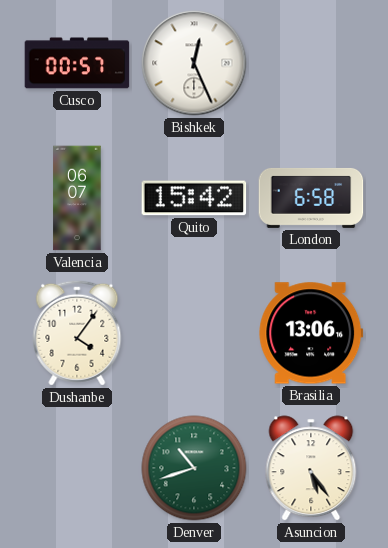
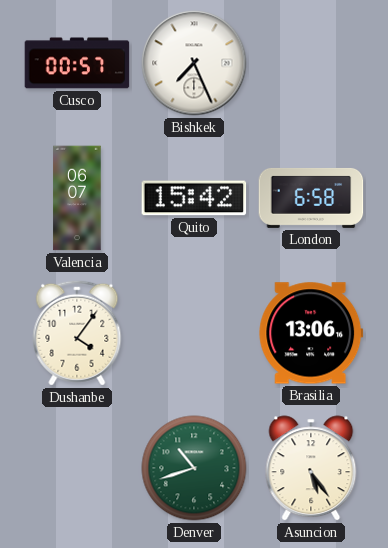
Bishkek: 12:26 -> 7:26
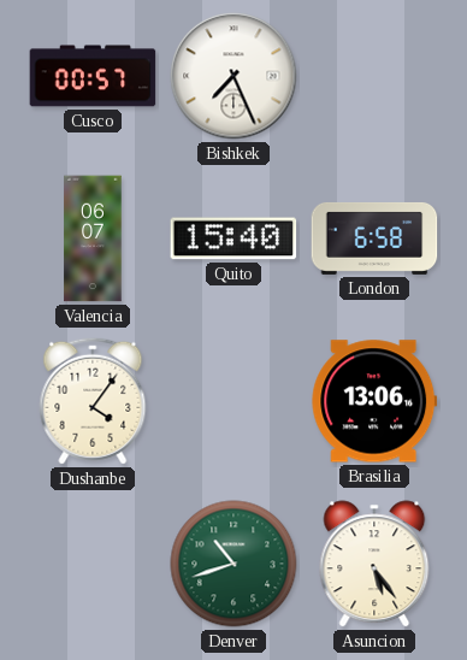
Quito: 15:42 -> 15:40
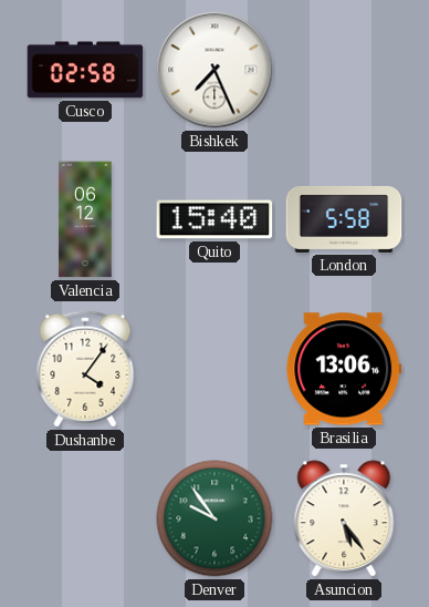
Cusco: 00:57 -> 02:58
Valencia: 06:07 -> 06:12
London: 6:58 -> 5:58
Denver: 10:42 -> 9:54
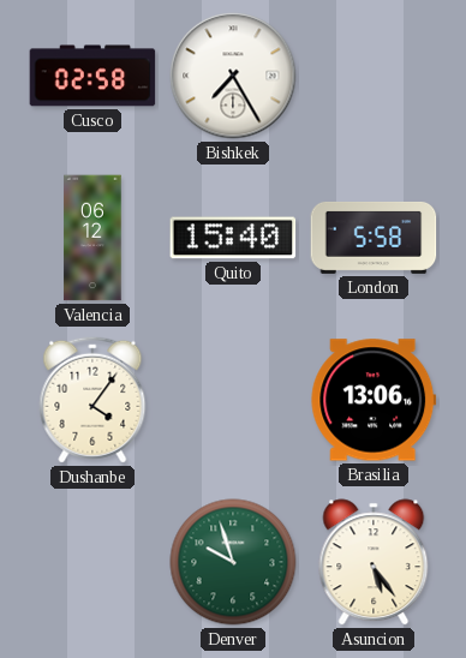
Bishkek: 7:26 -> 7:25
Denver: 9:54 -> 9:57
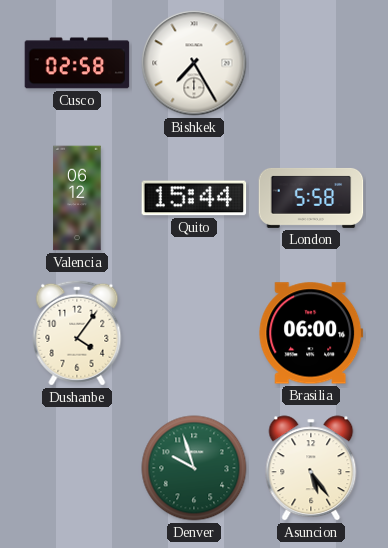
Quito: 15:40 -> 15:44
Brasilia: 13:06 -> 06:00
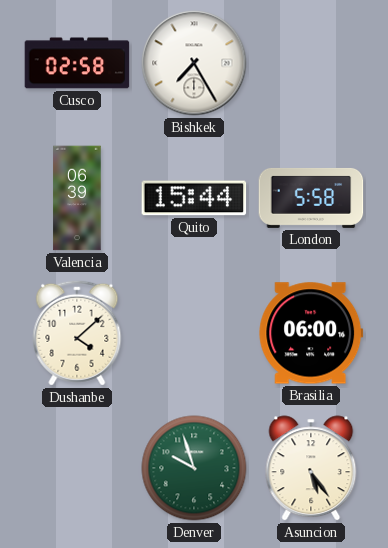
Valencia: 06:12 -> 06:39
Dushanbe: 4:06 -> 4:08
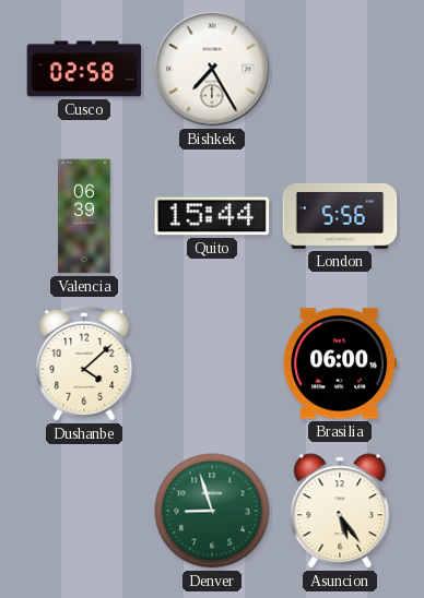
London: 5:58 -> 5:56
Denver: 9:57 -> 8:57
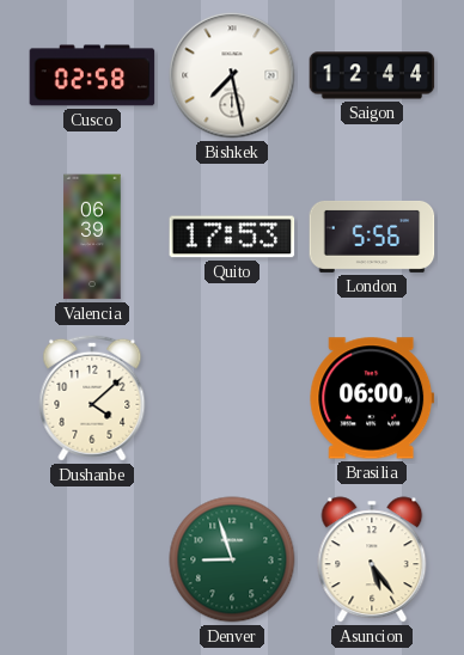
Bishkek: 7:25 -> 7:28
Saigon: none -> 12:44
Quito: 15:44 -> 17:53
